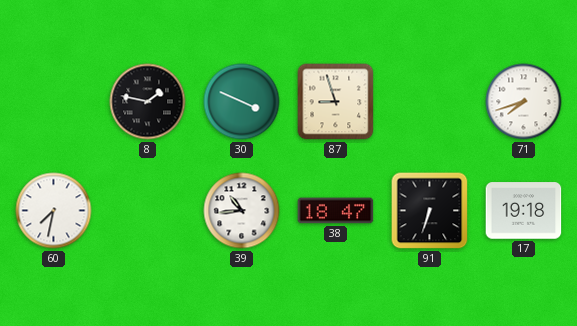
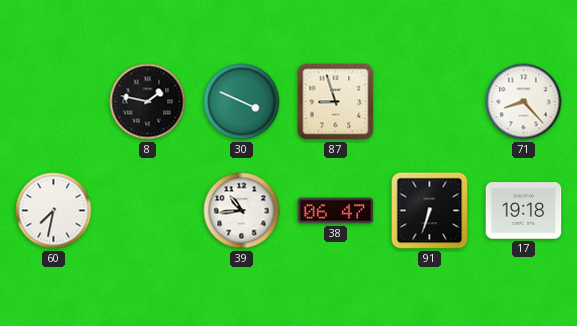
71: 7:42 -> 8:23
38: 18:47 -> 06:47
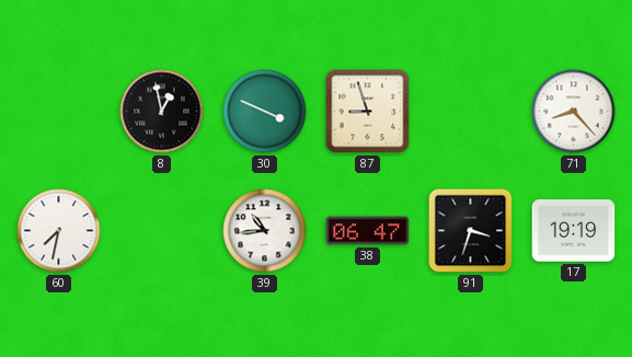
8: 1:47 -> 12:58
91: 6:33 -> 3:33
17: 19:18 -> 19:19
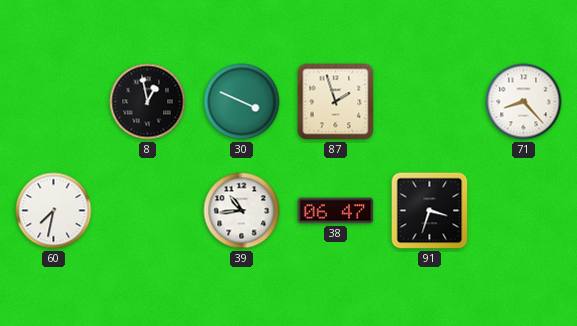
87: 8:57 -> 1:57
17: 19:19 -> none
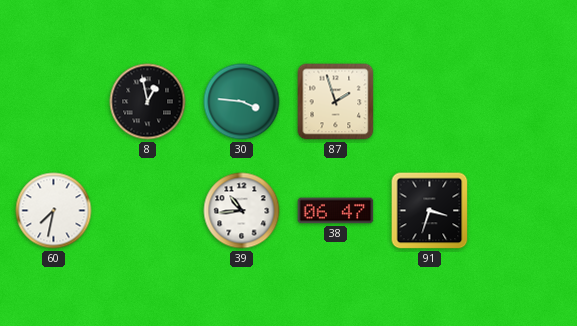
30: 3:49 -> 3:46
71: 8:23 -> none
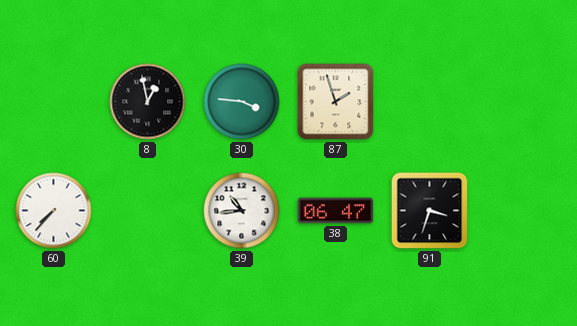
60: 7:32 -> 7:37
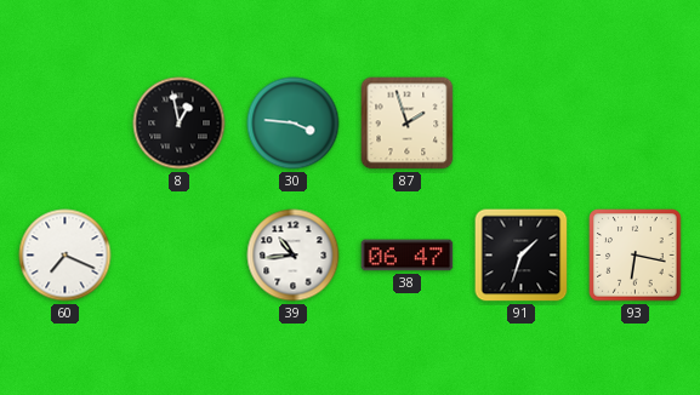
60: 7:37 -> 7:19
91: 3:33 -> 1:33
93: none -> 6:17
